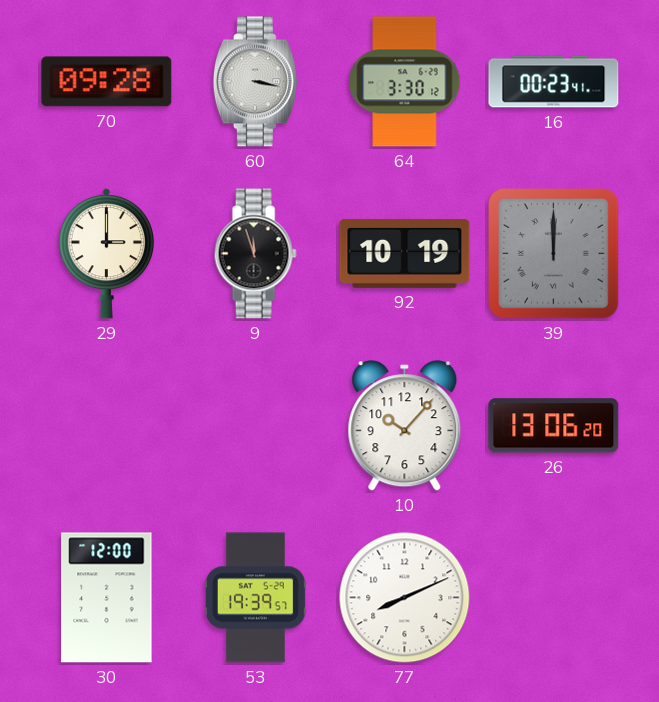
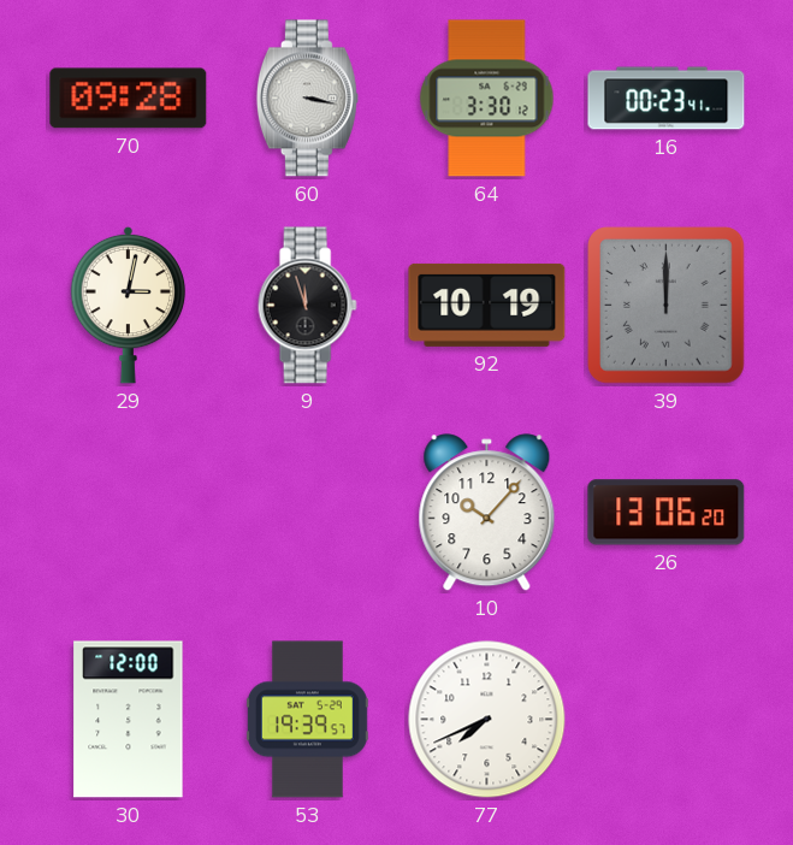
29: 3:00 -> 3:02
77: 8:11 -> 7:41
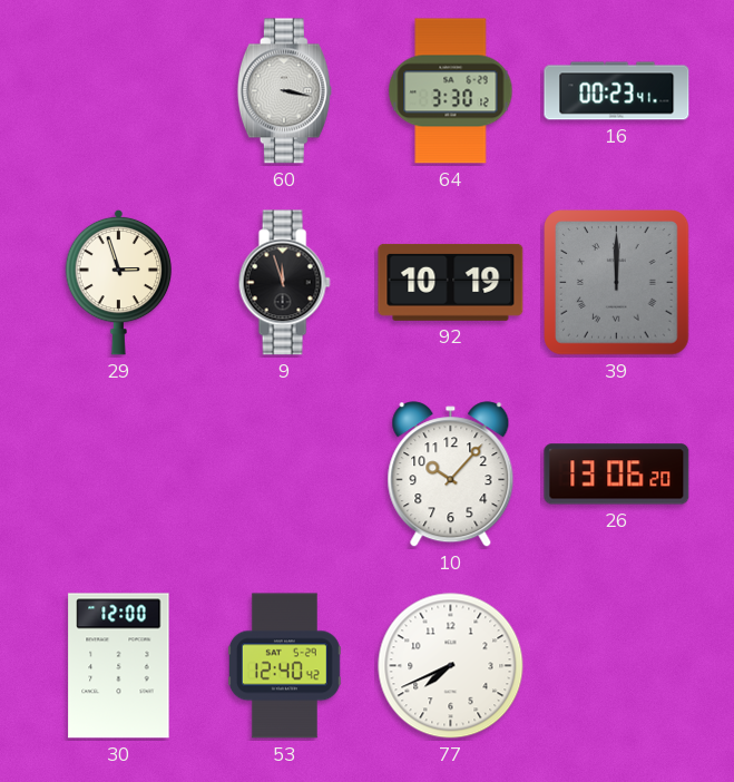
70: 09:28 -> none
29: 3:02 -> 2:57
53: 19:39 -> 12:40
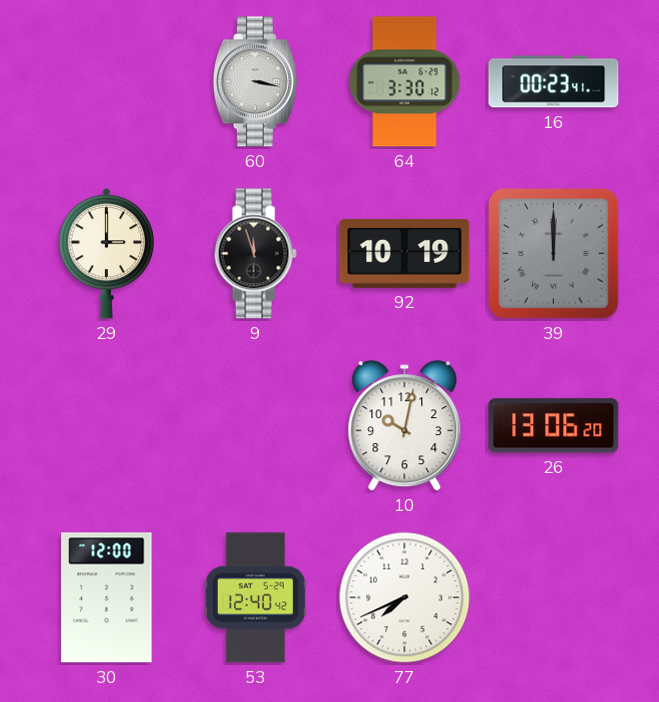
29: 2:57 -> 3:00
10: 10:07 -> 10:02
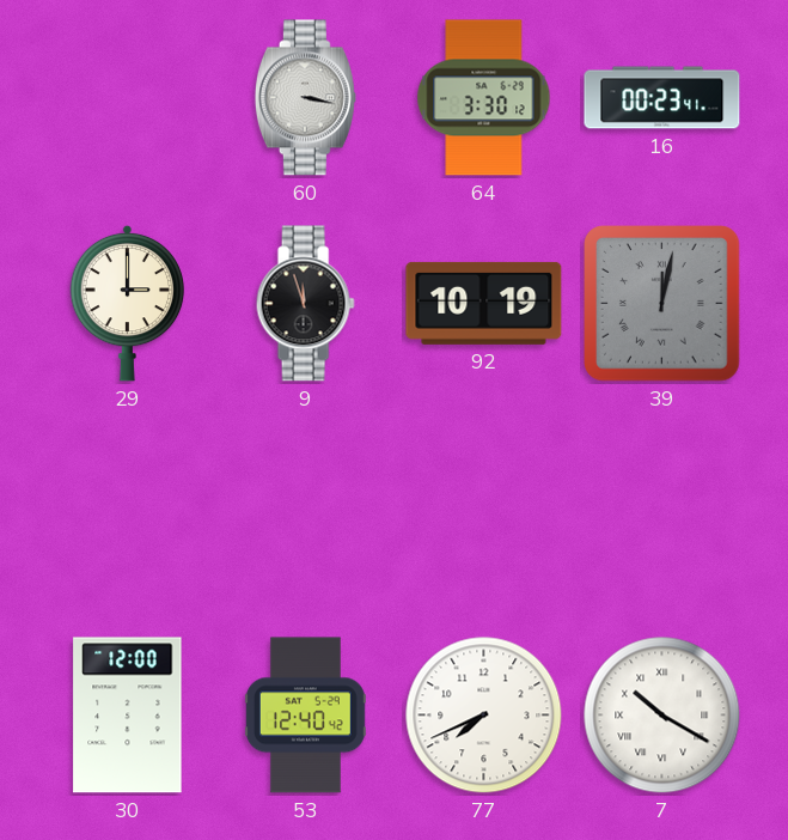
39: 12:00 -> 12:02
10: 10:02 -> none
26: 13:06 -> none
7: none -> 10:20
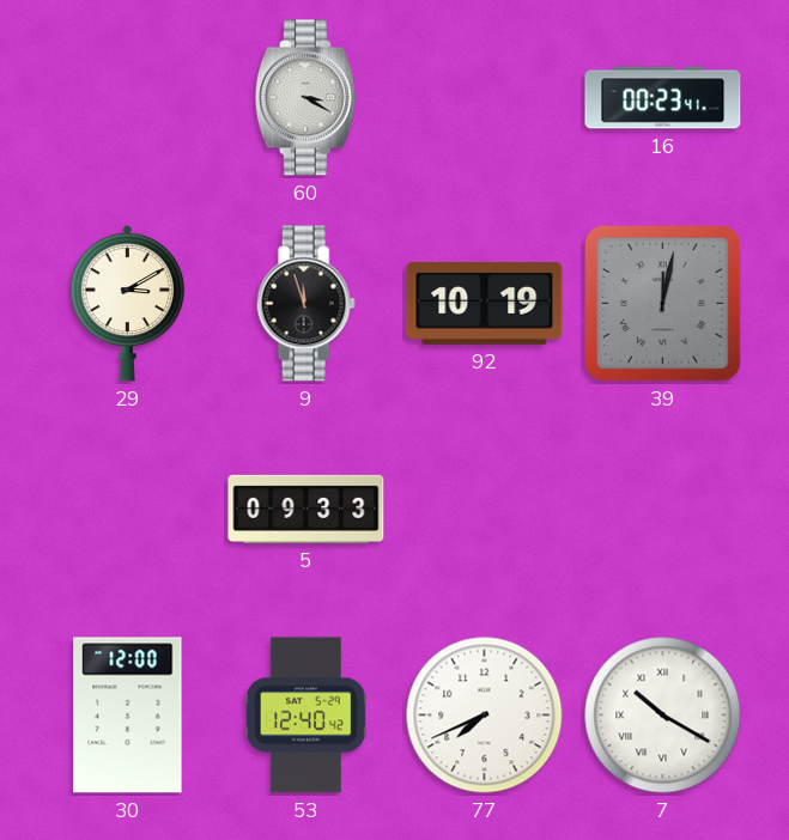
60: 3:17 -> 3:20
64: 3:30 -> none
29: 3:00 -> 3:10
5: none -> 09:33
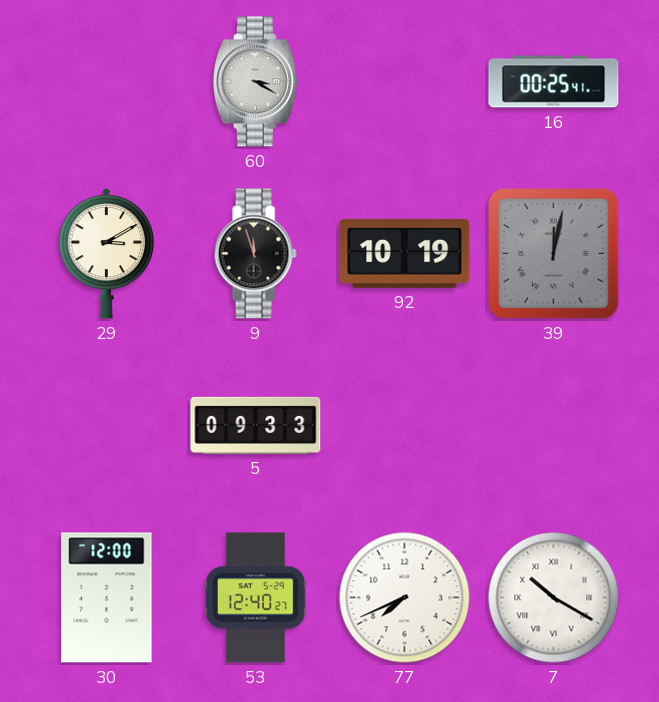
16: 00:23 -> 00:25
53: 12:40:42 -> 12:40:27
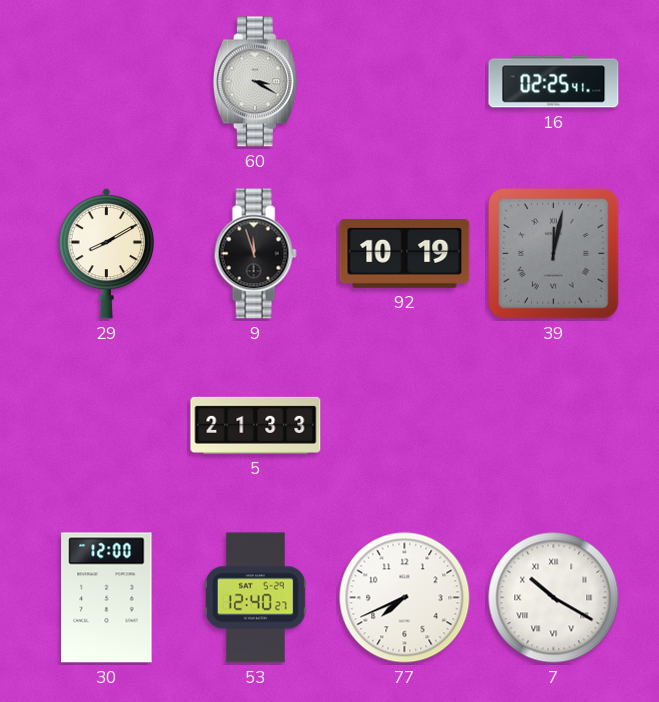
16: 00:25 -> 02:25
29: 3:10 -> 8:10
5: 09:33 -> 21:33
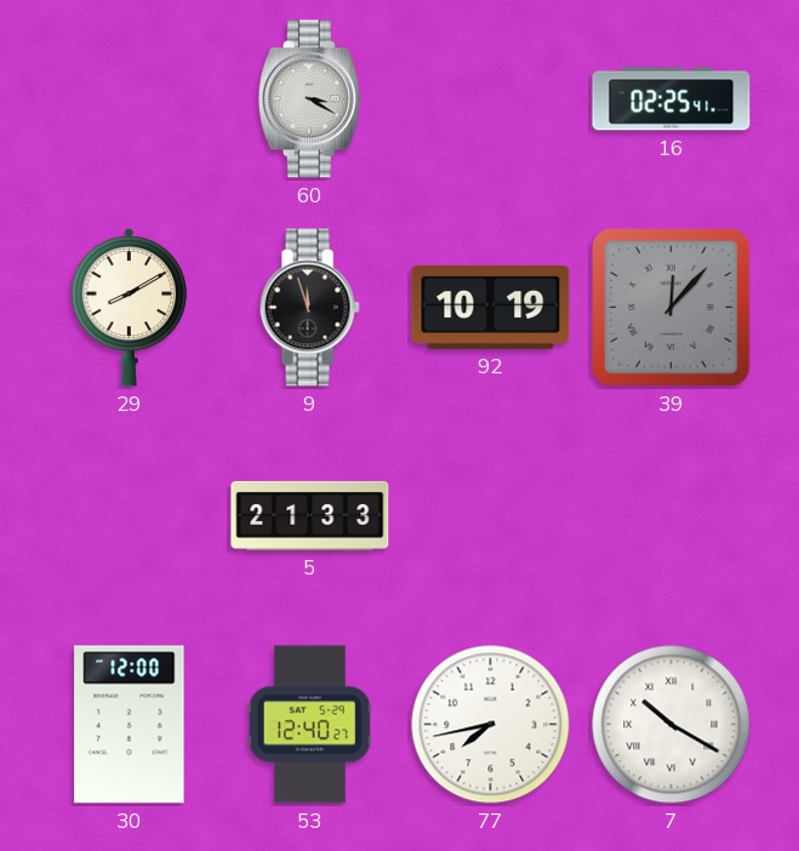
39: 12:02 -> 12:07
77: 7:41 -> 7:43
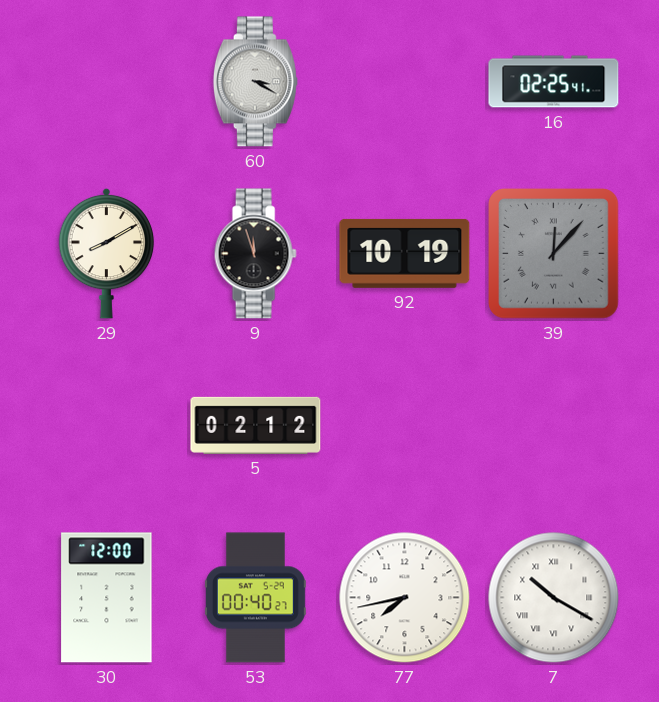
5: 21:33 -> 02:12
53: 12:40 -> 00:40
